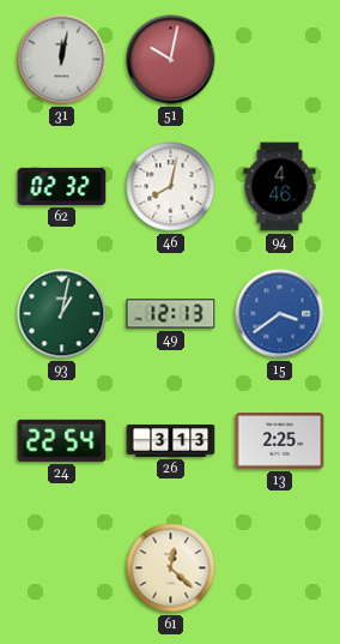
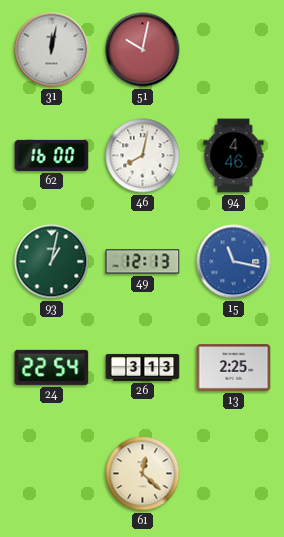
62: 02:32 -> 16:00
15: 3:39 -> 11:17
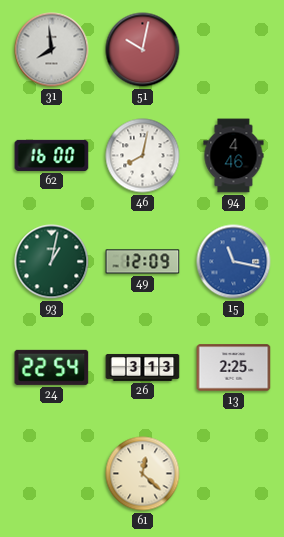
31: 12:02 -> 7:59
49: 12:13 -> 12:09
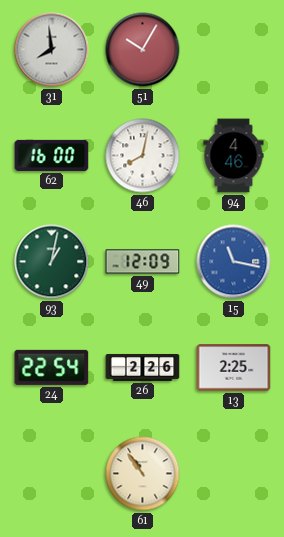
51: 10:02 -> 10:05
26: 3:13 -> 2:26
61: 12:22 -> 10:54
